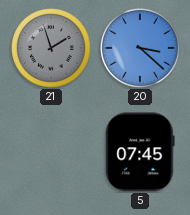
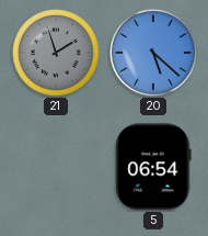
20: 3:22 -> 5:22
5: 07:45 -> 06:54
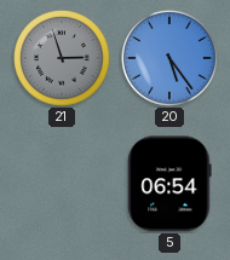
21: 1:57 -> 2:57
20: 5:22 -> 5:24
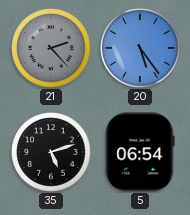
21: 2:57 -> 2:23
35: none -> 5:12
